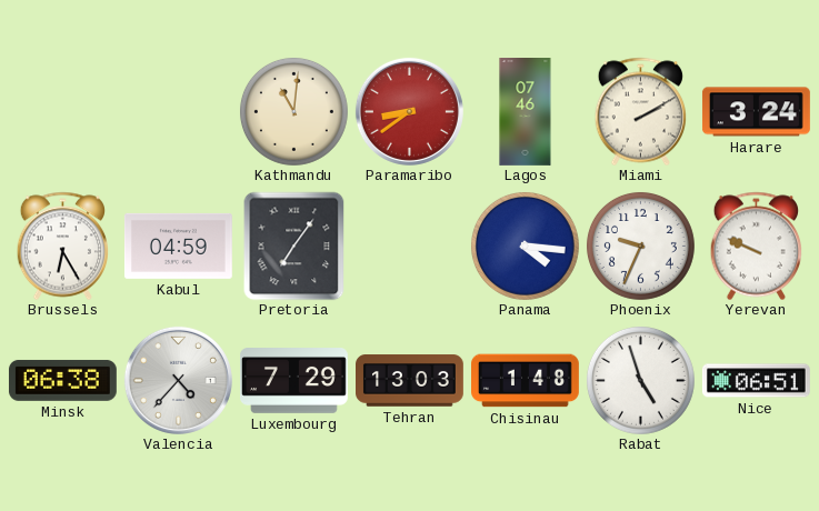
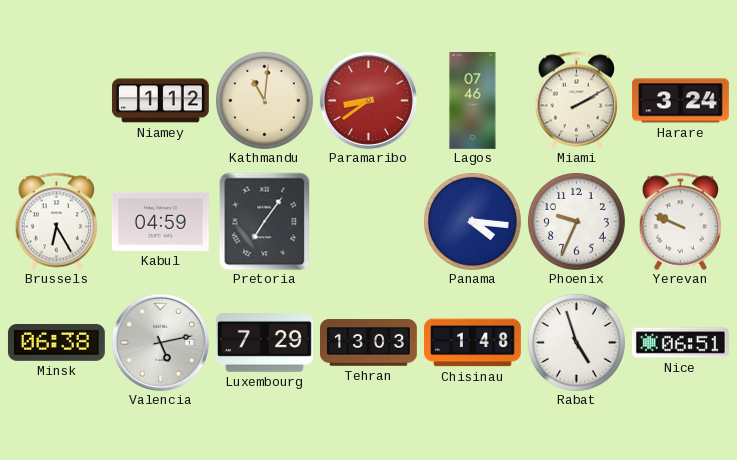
Niamey: none -> 1:12
Valencia: 4:37 -> 5:13
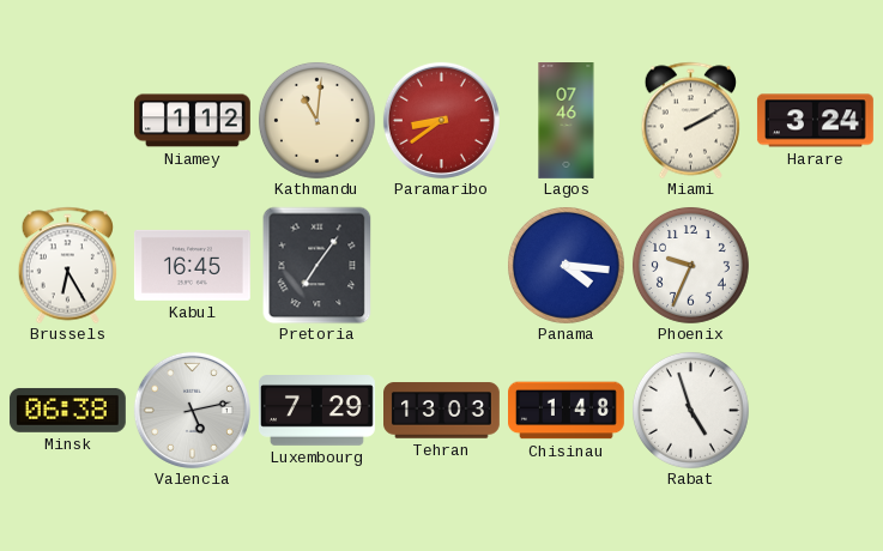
Kabul: 04:59 -> 16:45
Yerevan: 9:49 -> none
Nice: 06:51 -> none
